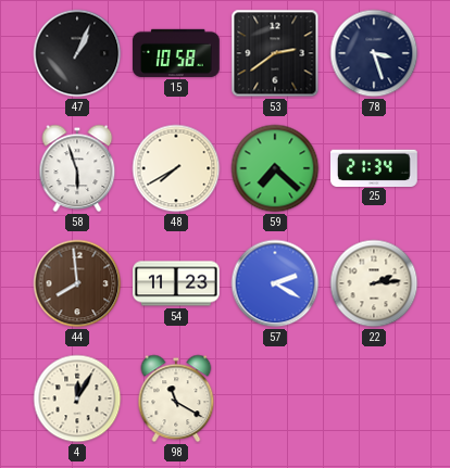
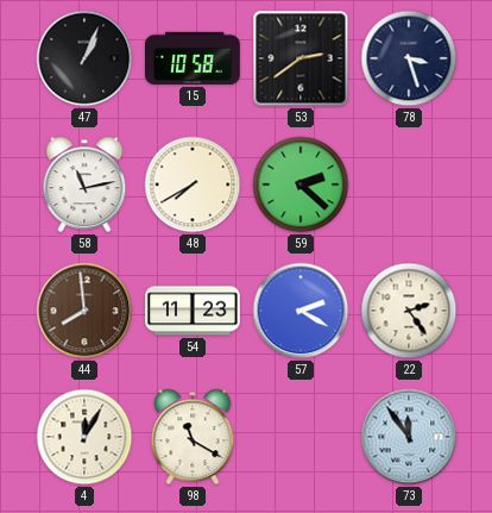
58: 5:57 -> 11:13
59: 7:22 -> 2:22
25: 21:34 -> none
22: 2:14 -> 2:24
73: none -> 11:54
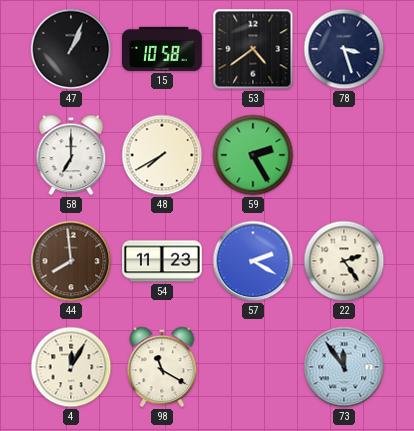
53: 2:39 -> 4:39
58: 11:13 -> 7:00
59: 2:22 -> 2:25
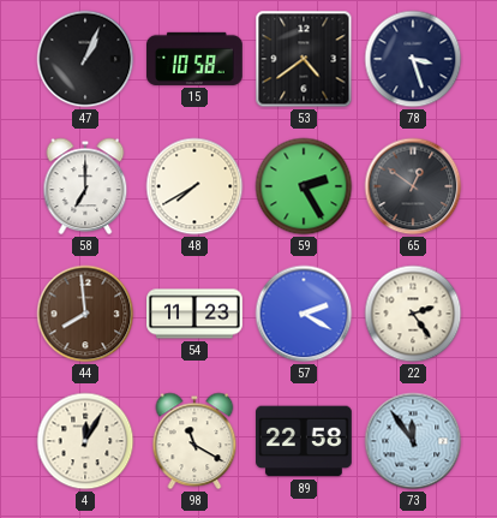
65: none -> 12:51
89: none -> 22:58
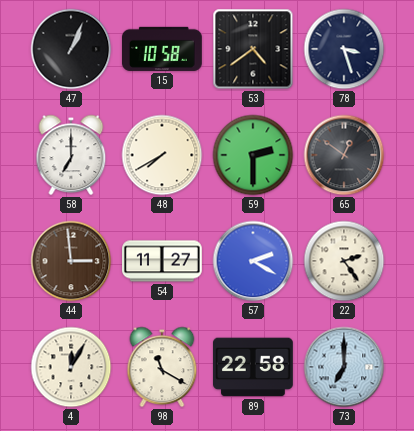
59: 2:25 -> 2:30
44: 7:59 -> 2:59
54: 11:23 -> 11:27
73: 11:54 -> 7:00
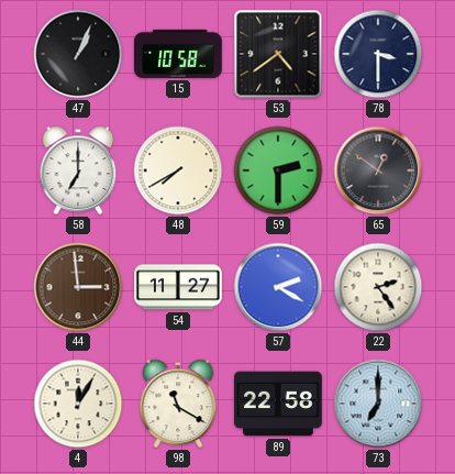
78: 3:27 -> 3:30
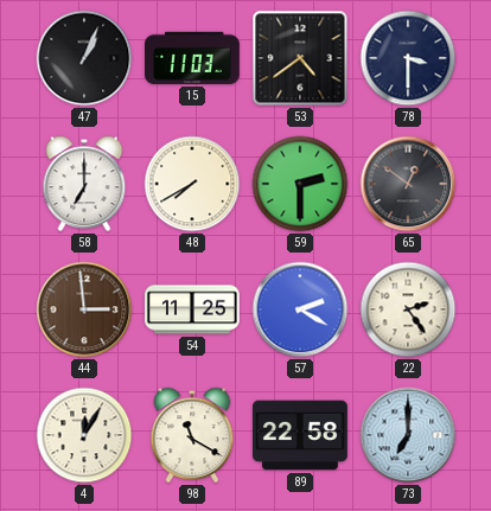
15: 10:58 -> 11:03
54: 11:27 -> 11:25
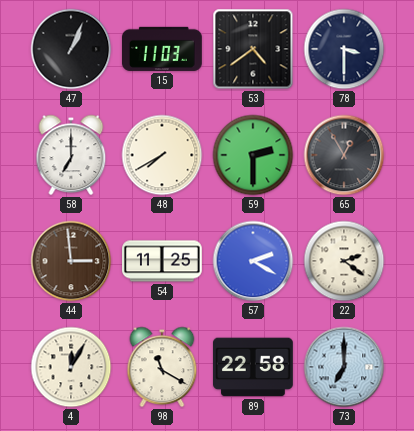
65: 12:51 -> 12:55
22: 2:24 -> 2:21
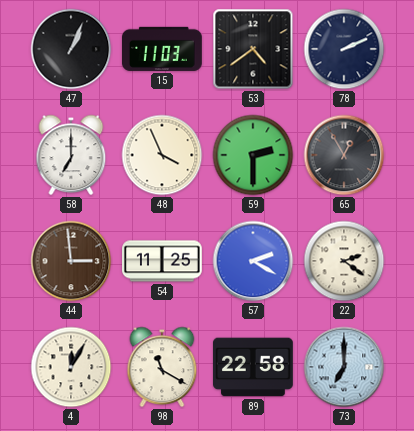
78: 3:30 -> 2:11
48: 7:40 -> 3:56
